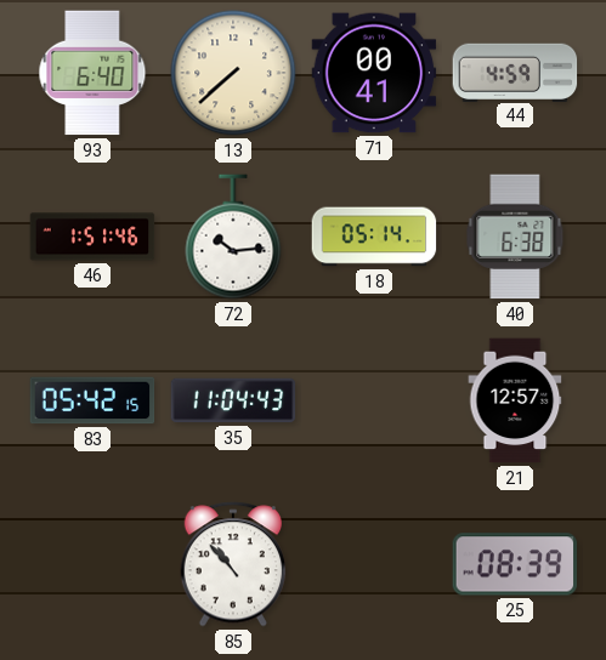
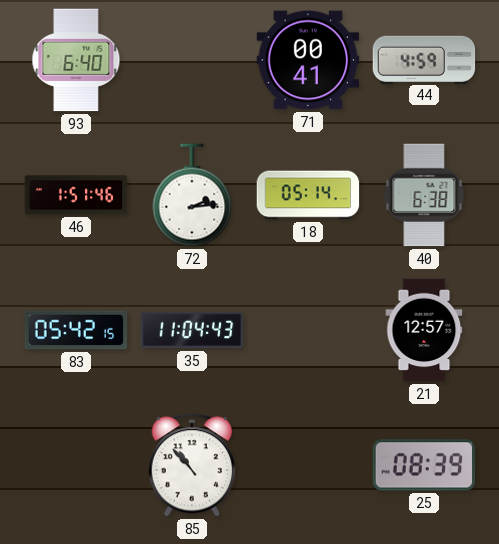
13: 7:38 -> none
72: 10:14 -> 2:14
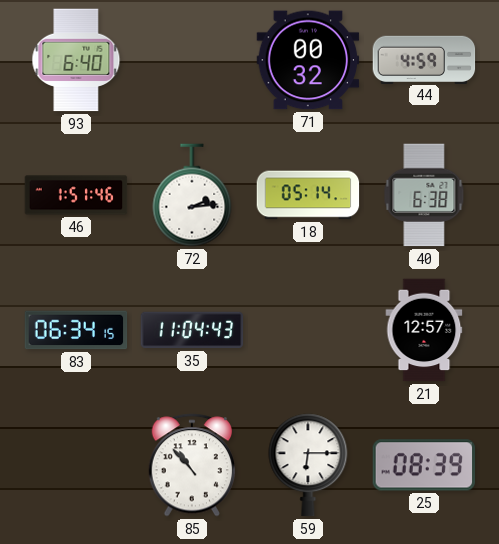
71: 00:41 -> 00:32
83: 05:42 -> 06:34
59: none -> 6:15
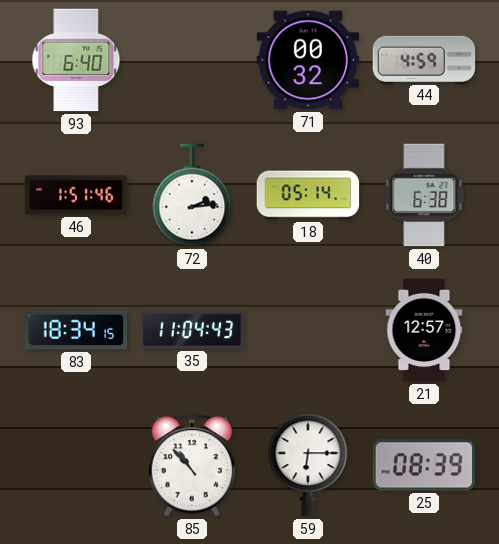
83: 06:34 -> 18:34
